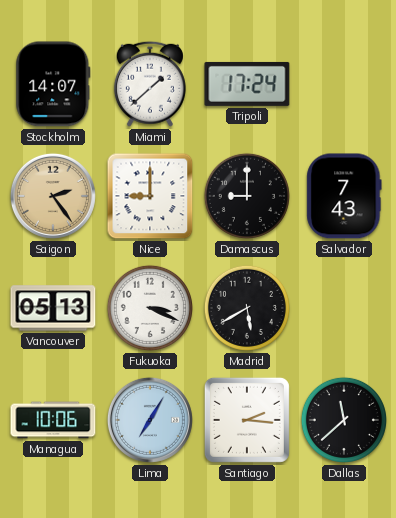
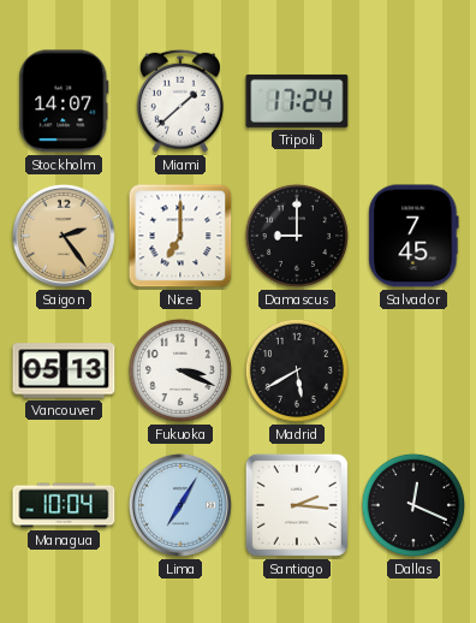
Nice: 9:00 -> 7:00
Salvador: 7:43 -> 7:45
Managua: 10:06 -> 10:04
Dallas: 11:38 -> 12:19
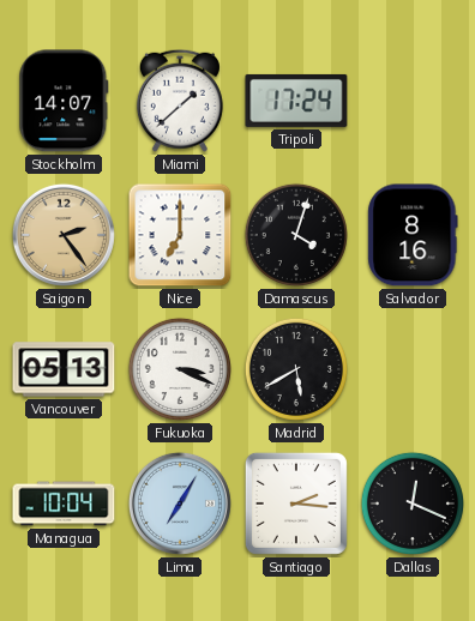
Damascus: 9:00 -> 4:03
Salvador: 7:45 -> 8:16
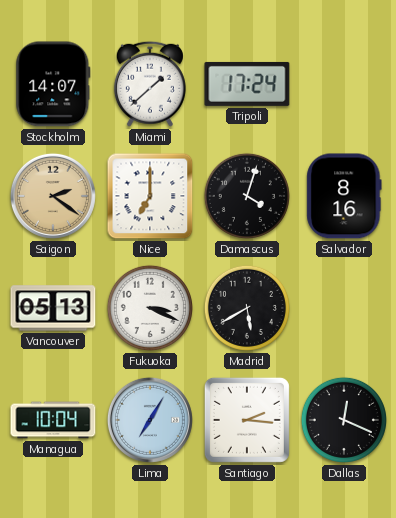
Saigon: 2:24 -> 2:21
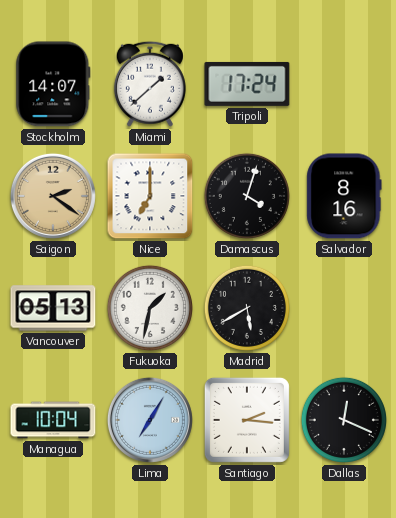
Fukuoka: 3:19 -> 1:32
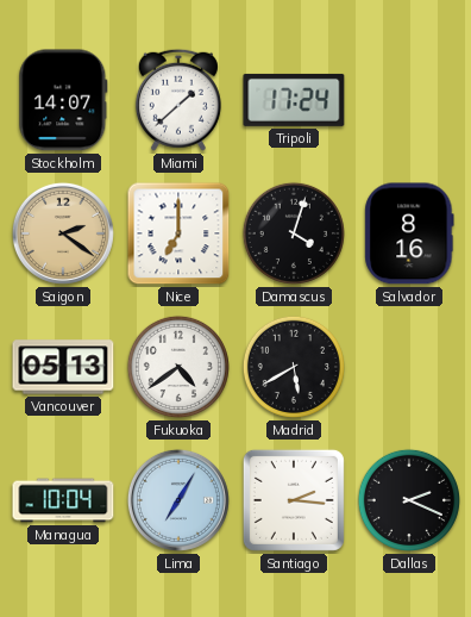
Fukuoka: 1:32 -> 4:39
Dallas: 12:19 -> 2:19
